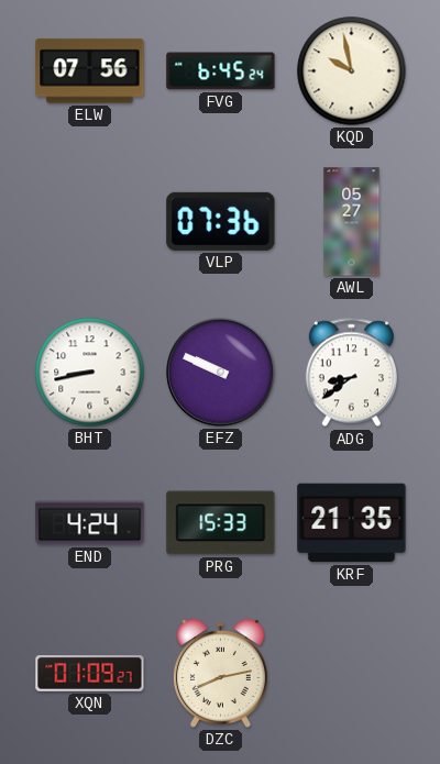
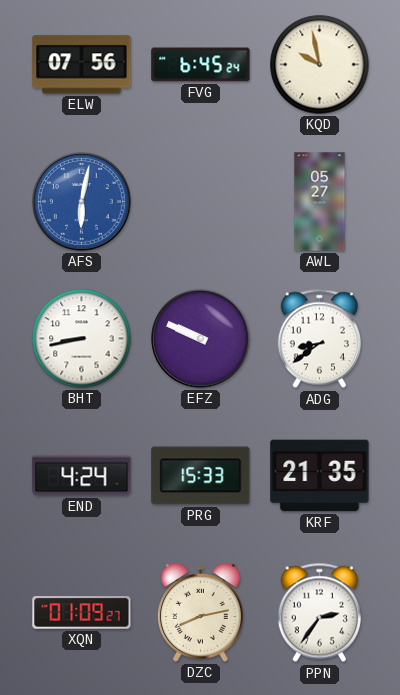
AFS: none -> 6:02
VLP: 07:36 -> none
PPN: none -> 2:36
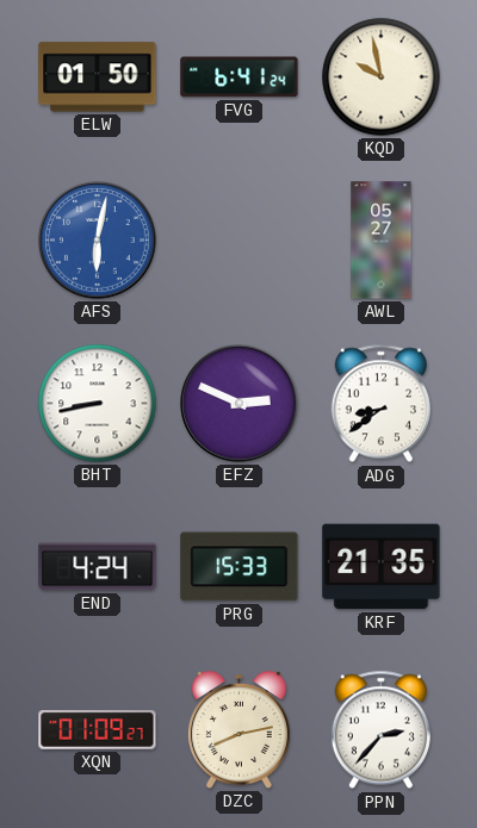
ELW: 07:56 -> 01:50
FVG: 6:45 -> 6:41
EFZ: 9:49 -> 2:49
PPN: 2:36 -> 2:37
